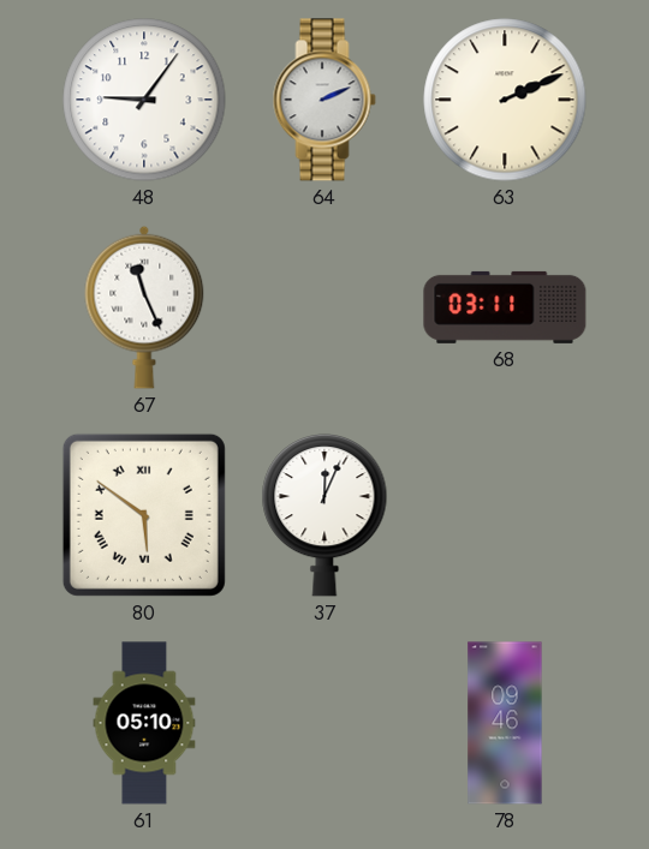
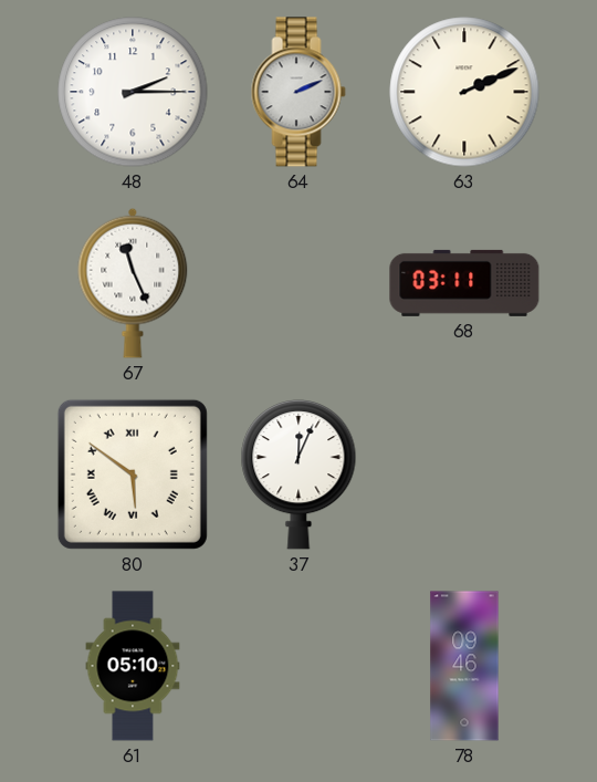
48: 9:06 -> 2:15
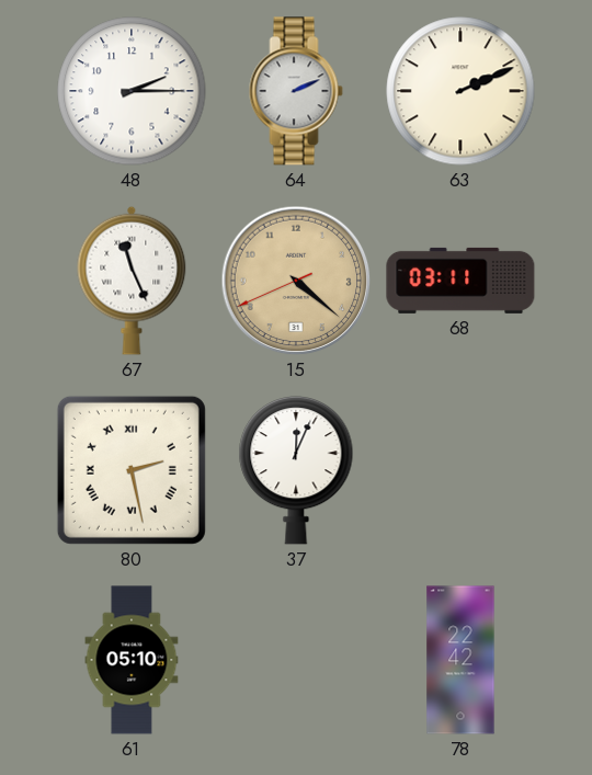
15: none -> 4:21
80: 5:51 -> 2:28
78: 09:46 -> 22:42
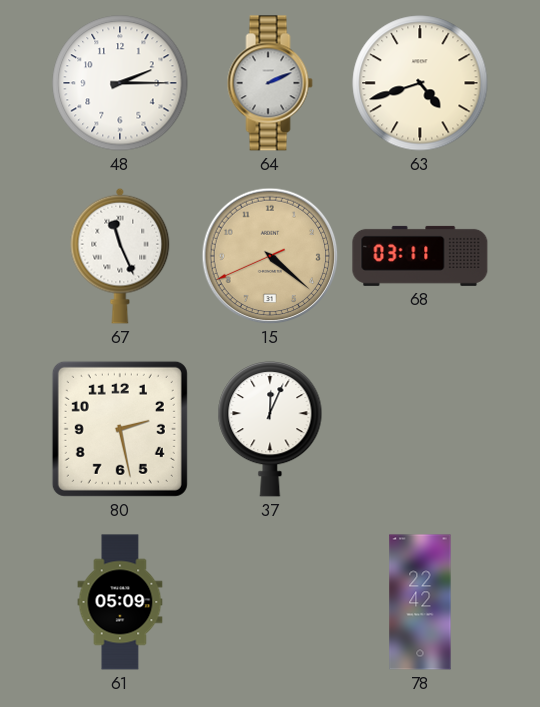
63: 2:11 -> 4:42
80 numerals: Roman -> Arabic
61: 05:10 -> 05:09
